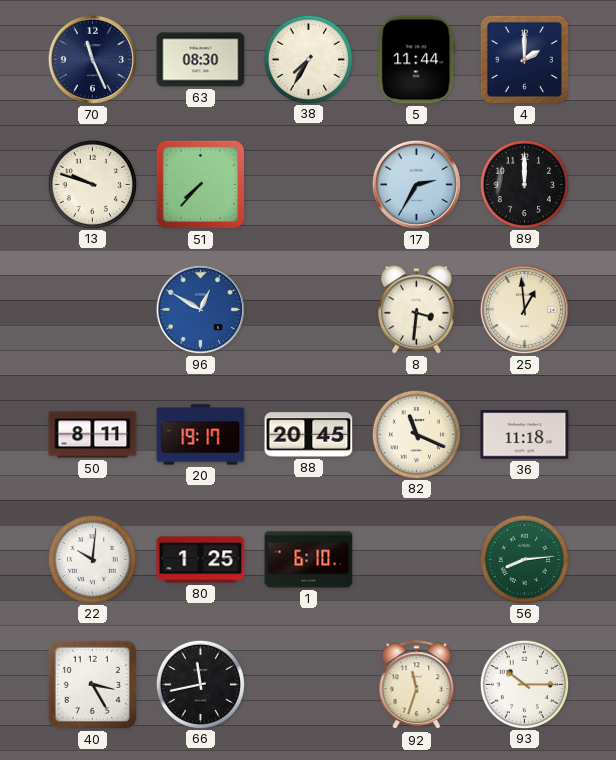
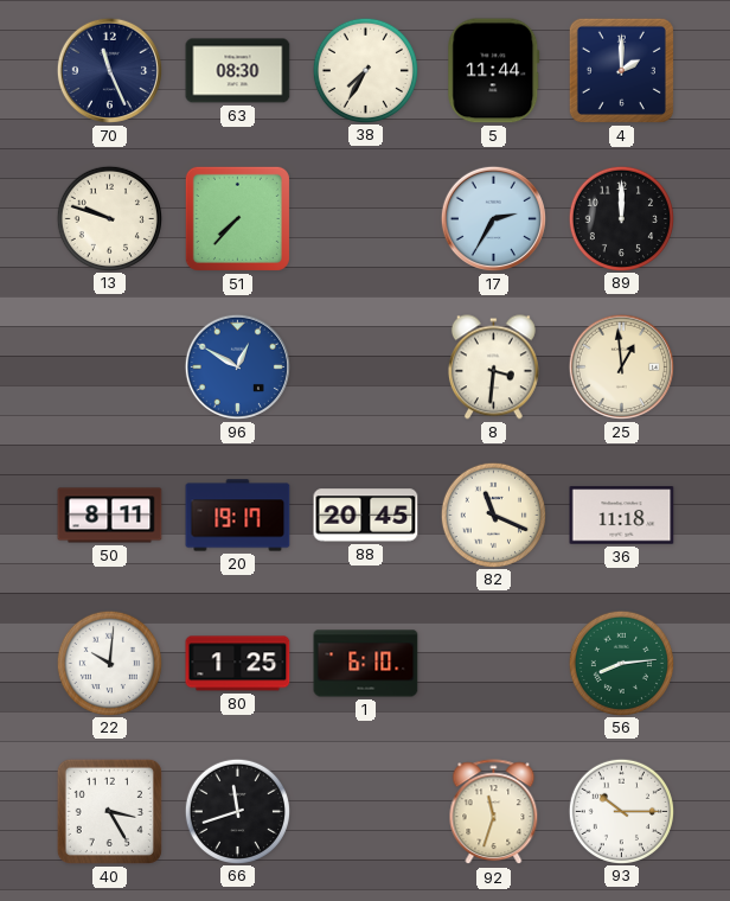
66: 11:43 -> 11:42
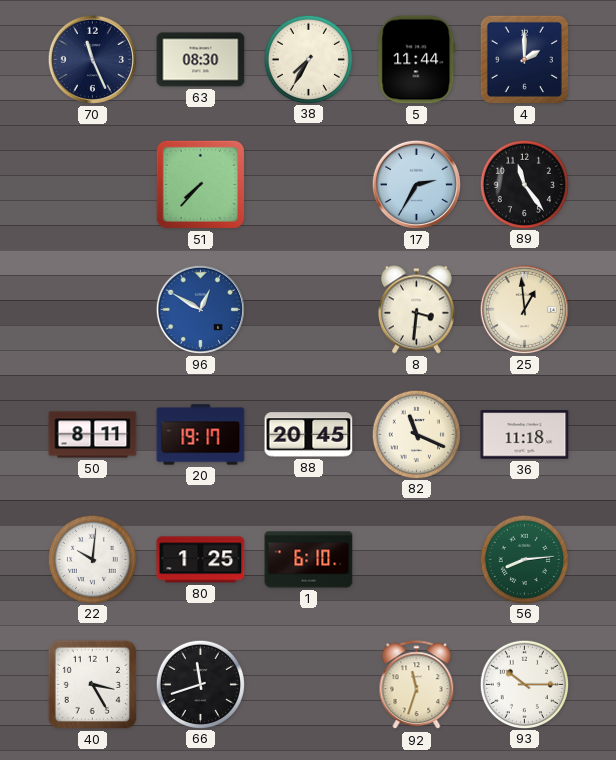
13: 9:48 -> none
89: 12:00 -> 11:24
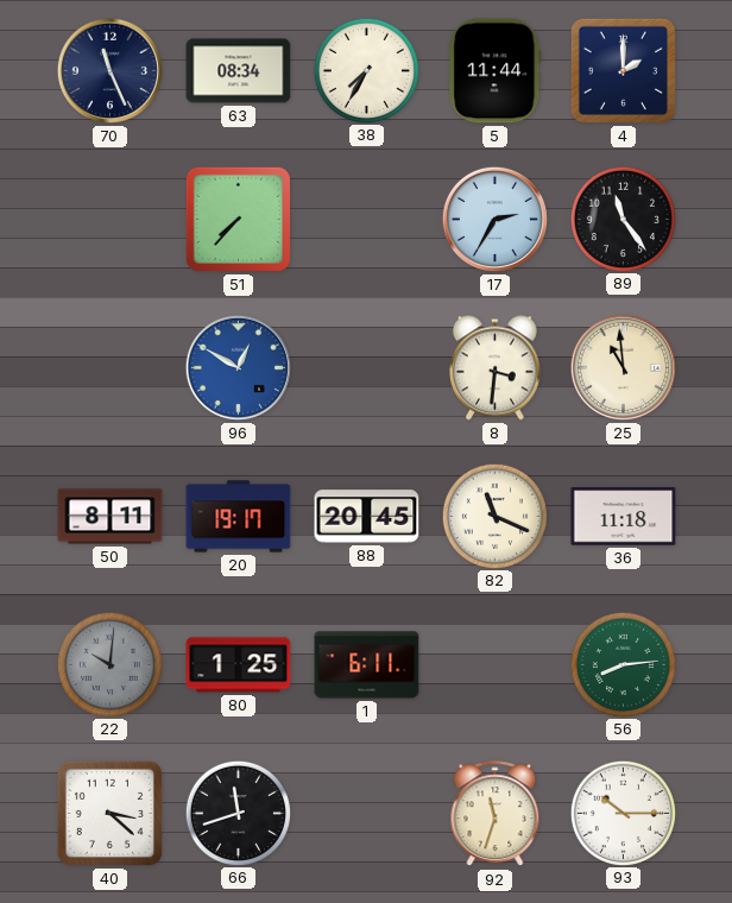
63: 08:30 -> 08:34
25: 12:59 -> 10:59
22 dial: white -> grey
1: 6:10 -> 6:11
40: 3:25 -> 3:22
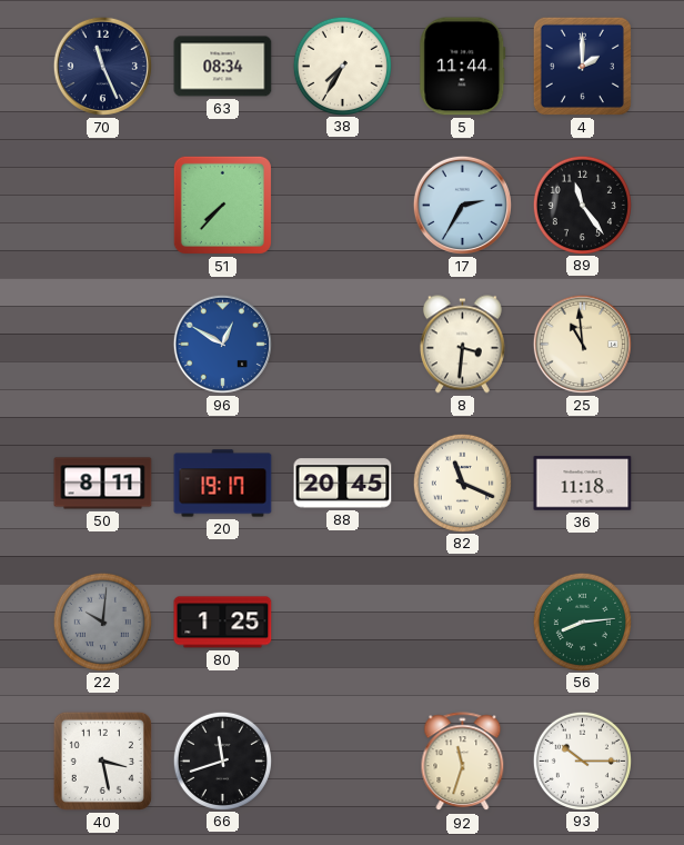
1: 6:11 -> none
40: 3:22 -> 3:28
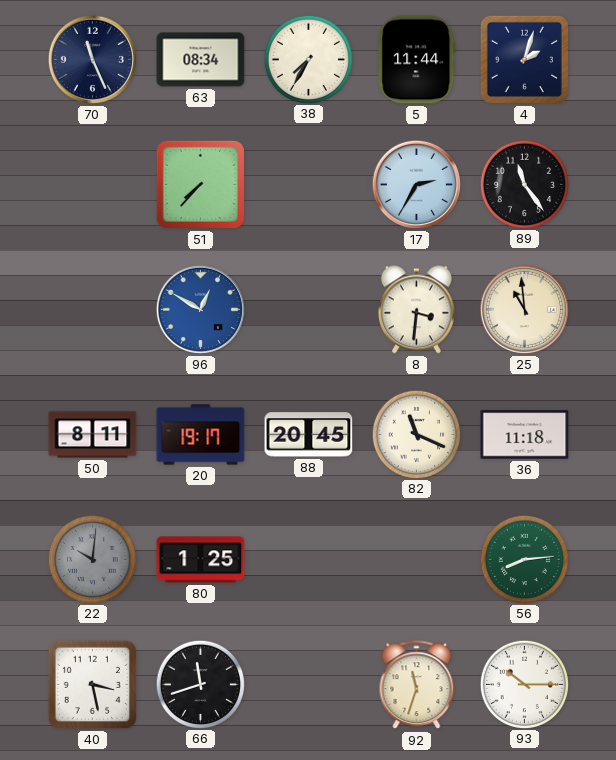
4: 2:00 -> 2:03
